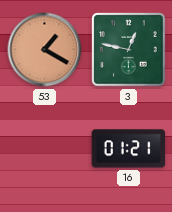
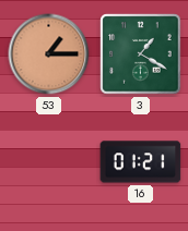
53: 1:20 -> 1:15
3: 12:47 -> 1:20
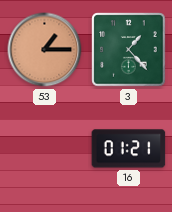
3: 1:20 -> 1:23
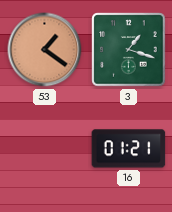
53: 1:15 -> 1:21
3: 1:23 -> 1:18
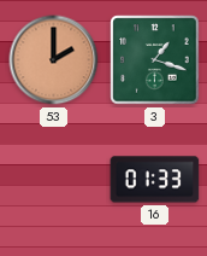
53: 1:21 -> 2:00
16: 01:21 -> 01:33
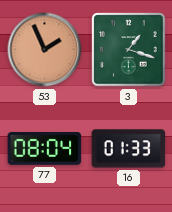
53: 2:00 -> 1:56
77: none -> 08:04
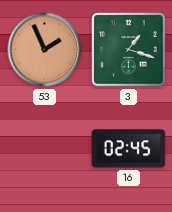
77: 08:04 -> none
16: 01:33 -> 02:45
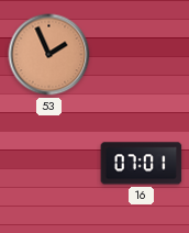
3: 1:18 -> none
16: 02:45 -> 07:01
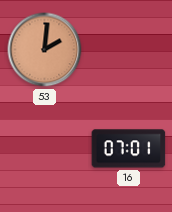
53: 1:56 -> 2:01
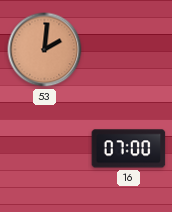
16: 07:01 -> 07:00
